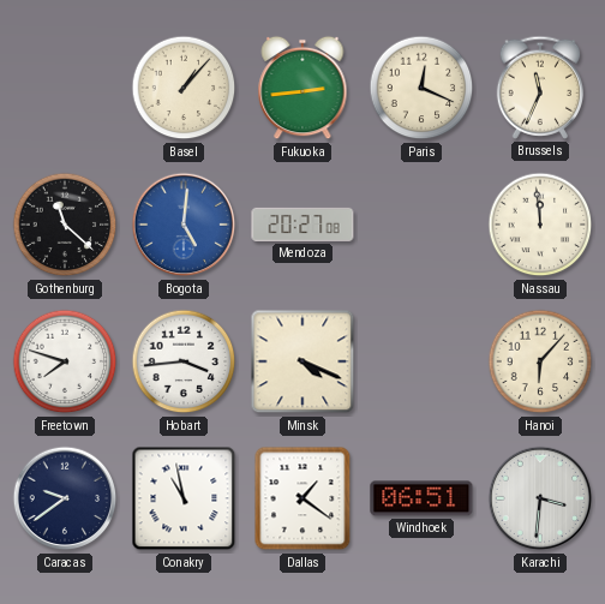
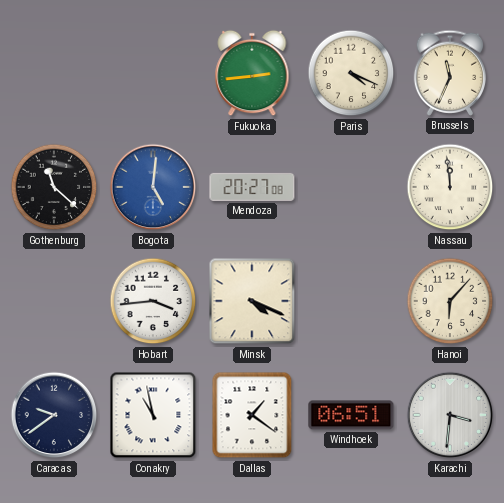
Basel: 1:07 -> none
Paris: 12:19 -> 4:19
Freetown: 7:48 -> none
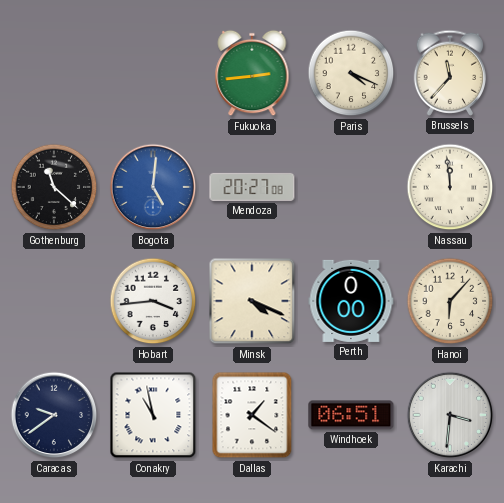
Brussels: 11:34 -> 11:37
Perth: none -> 0:00
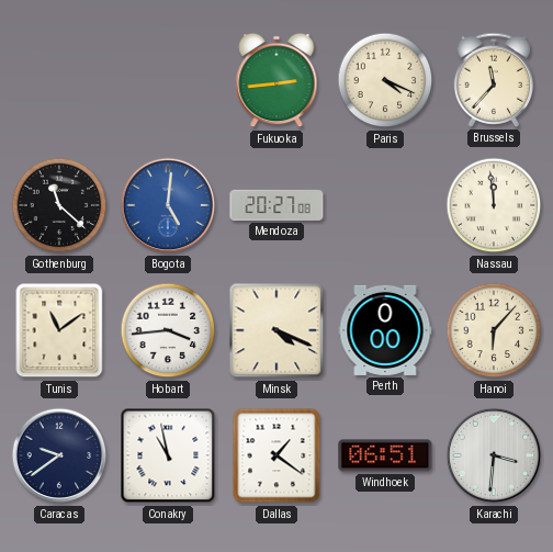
Tunis: none -> 11:09
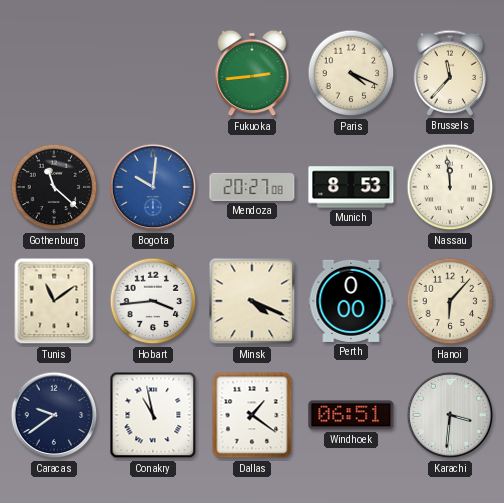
Bogota: 5:01 -> 10:01
Munich: none -> 8:53
